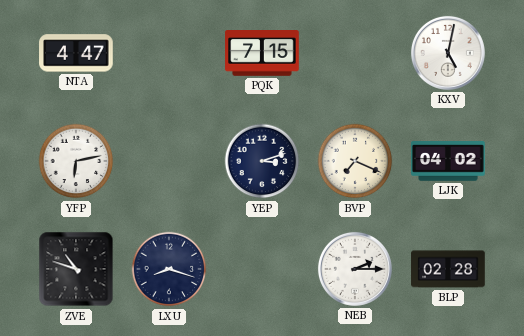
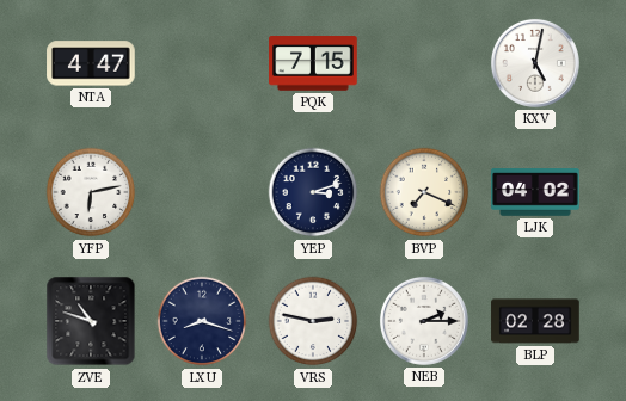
VRS: none -> 2:47
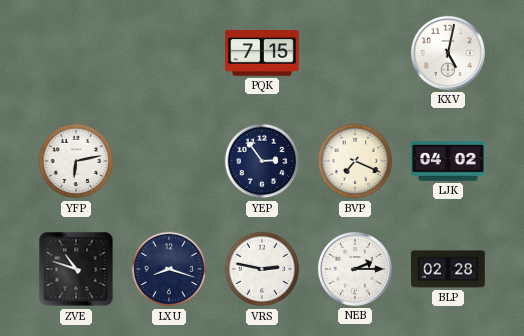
NTA: 4:47 -> none
YEP: 3:12 -> 2:54
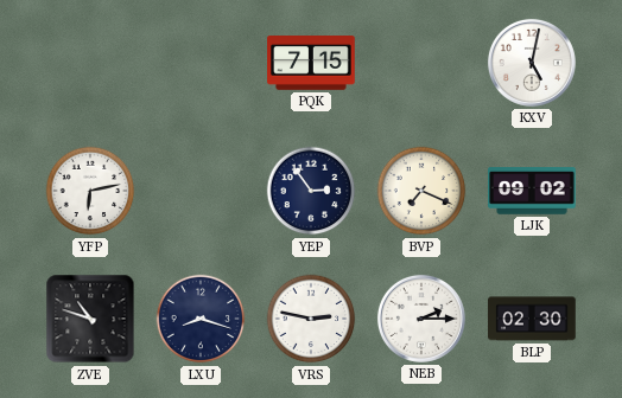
LJK: 04:02 -> 09:02
BLP: 02:28 -> 02:30
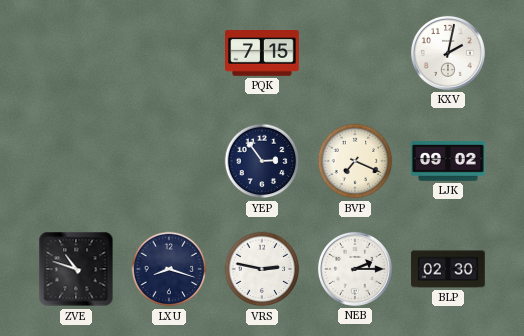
KXV: 5:02 -> 2:02
YFP: 6:13 -> none
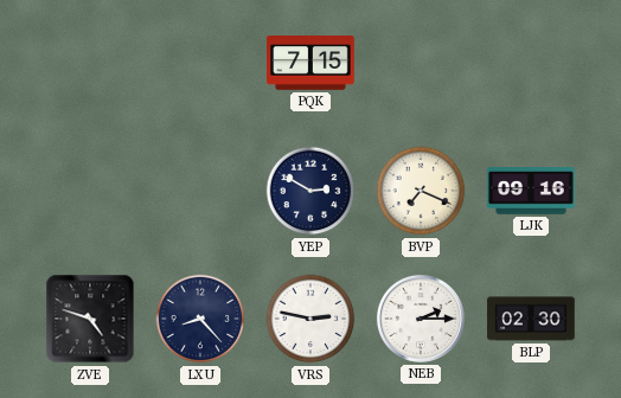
KXV: 2:02 -> none
YEP: 2:54 -> 2:50
LJK: 09:02 -> 09:16
ZVE: 10:48 -> 4:48
LXU: 8:18 -> 8:23
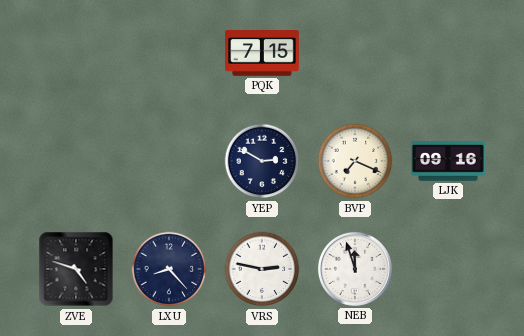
NEB: 2:15 -> 11:57
BLP: 02:30 -> none
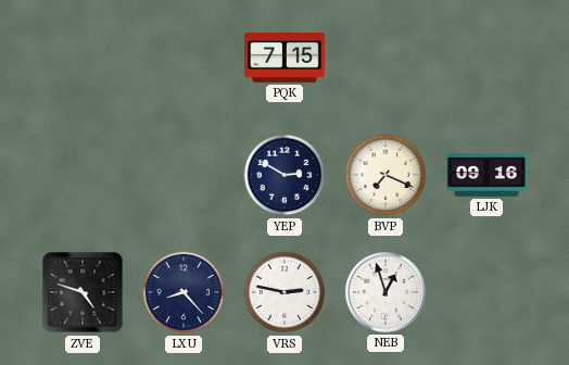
NEB: 11:57 -> 12:57
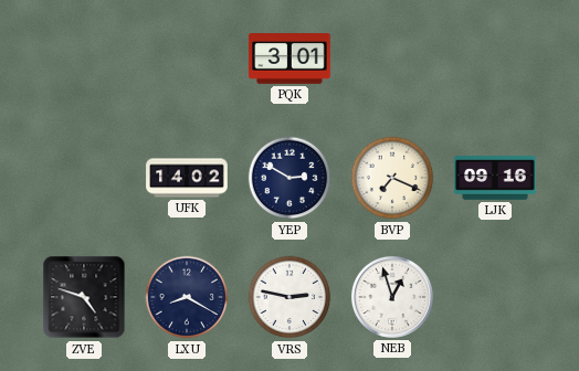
PQK: 7:15 -> 3:01
UFK: none -> 14:02
LXU: 8:23 -> 8:20
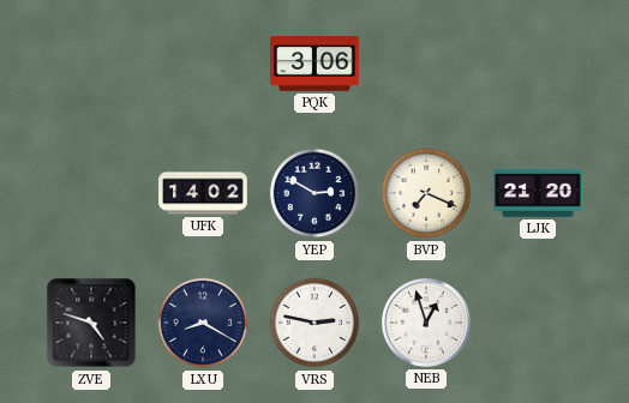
PQK: 3:01 -> 3:06
LJK: 09:16 -> 21:20
